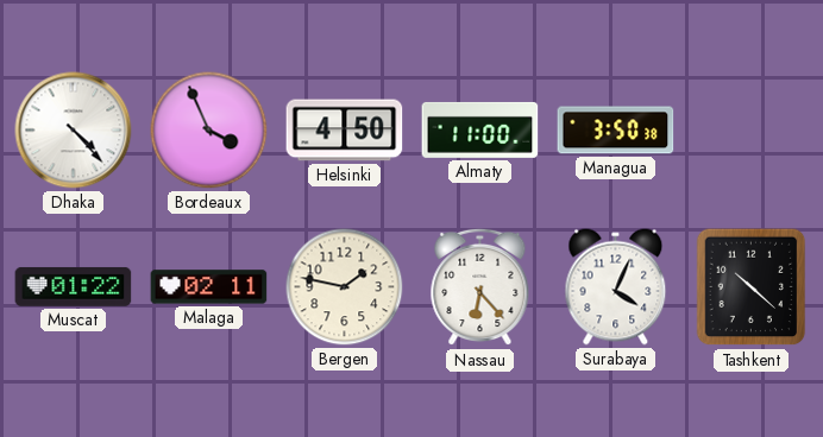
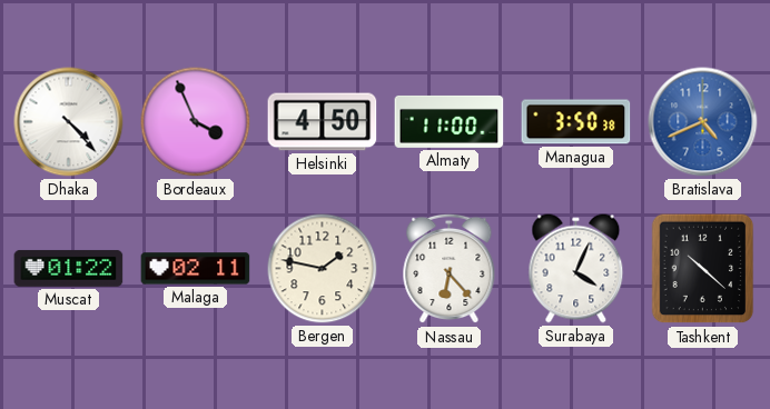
Bratislava: none -> 4:41
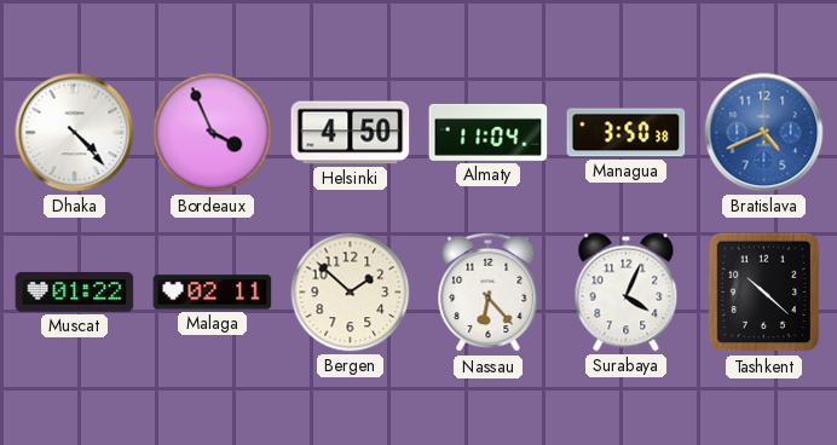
Almaty: 11:00 -> 11:04
Bergen: 1:47 -> 1:52
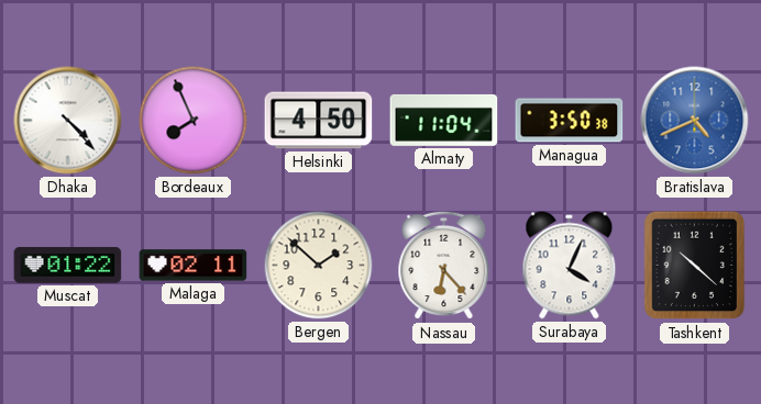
Bordeaux: 3:56 -> 7:56
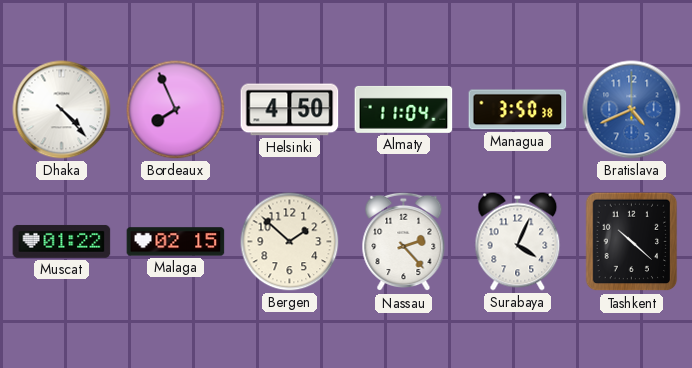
Malaga: 02:11 -> 02:15
Nassau: 6:23 -> 2:23
